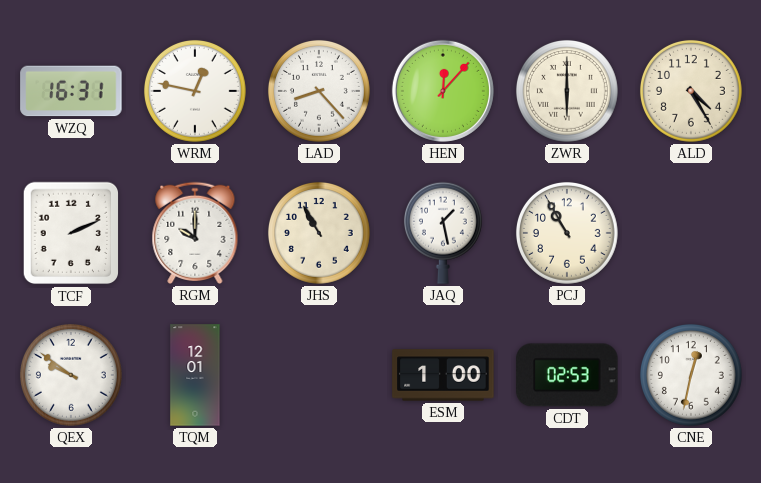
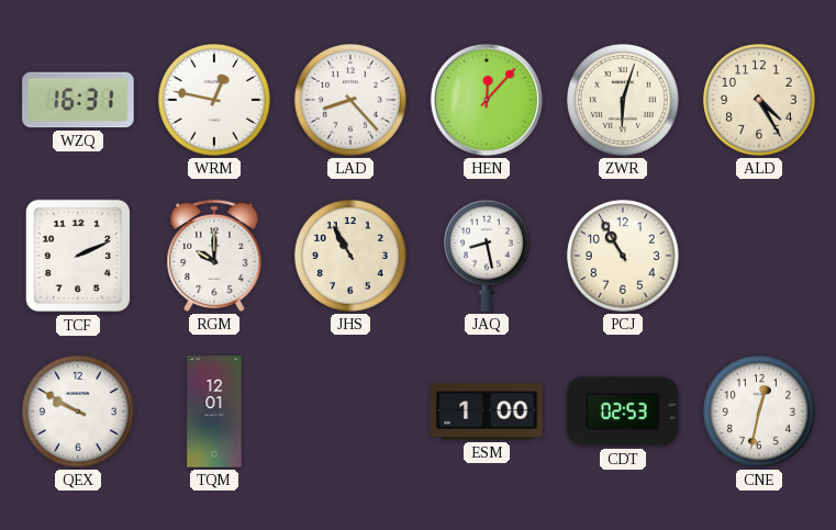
ZWR: 6:00 -> 6:03
JAQ: 1:28 -> 8:28
QEX: 9:51 -> 9:50
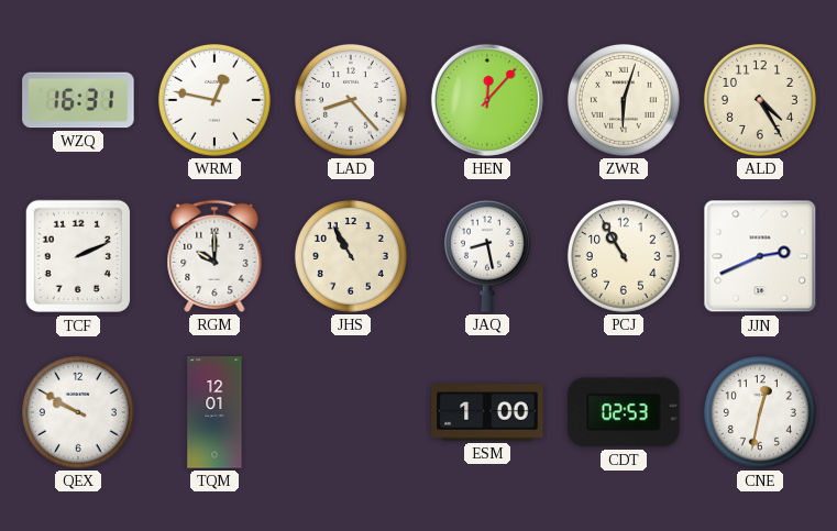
JJN: none -> 2:41
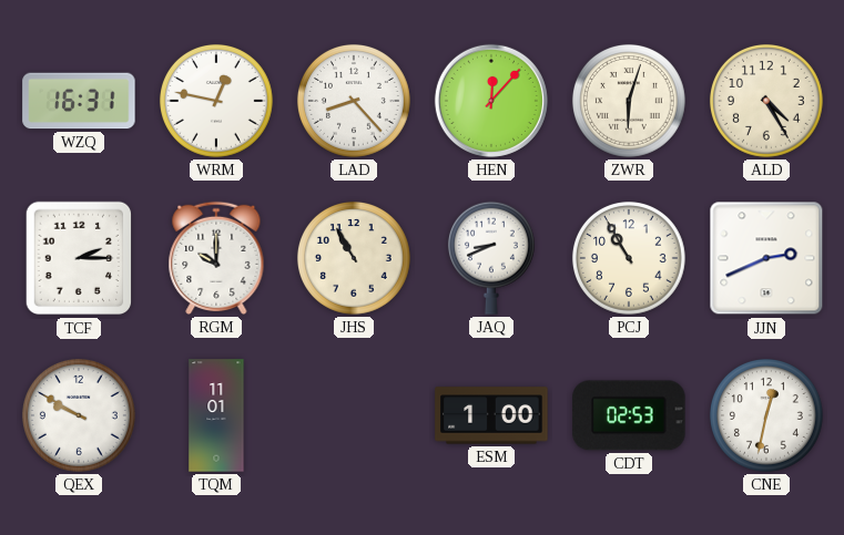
TCF: 2:11 -> 2:15
JAQ: 8:28 -> 8:41
TQM: 12:01 -> 11:01
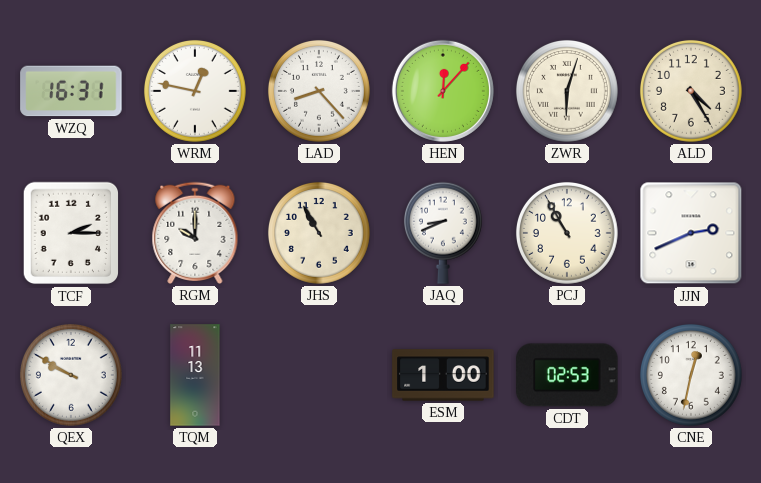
TQM: 11:01 -> 11:13
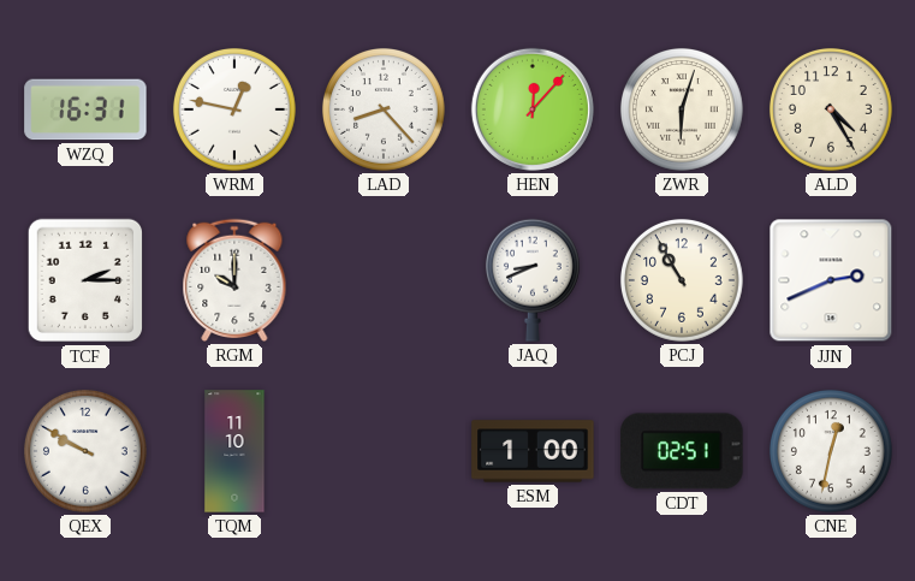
JHS: 10:55 -> none
TQM: 11:13 -> 11:10
CDT: 02:53 -> 02:51
